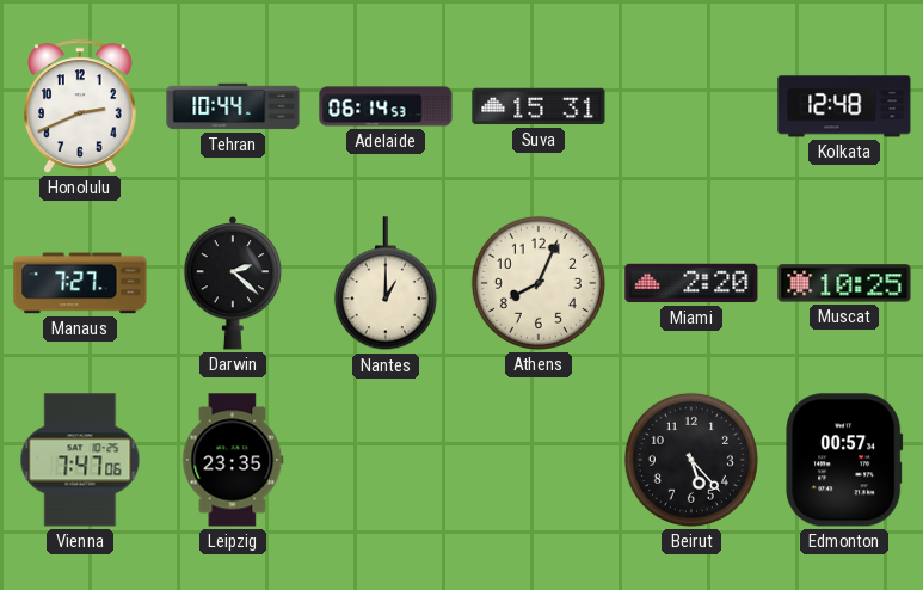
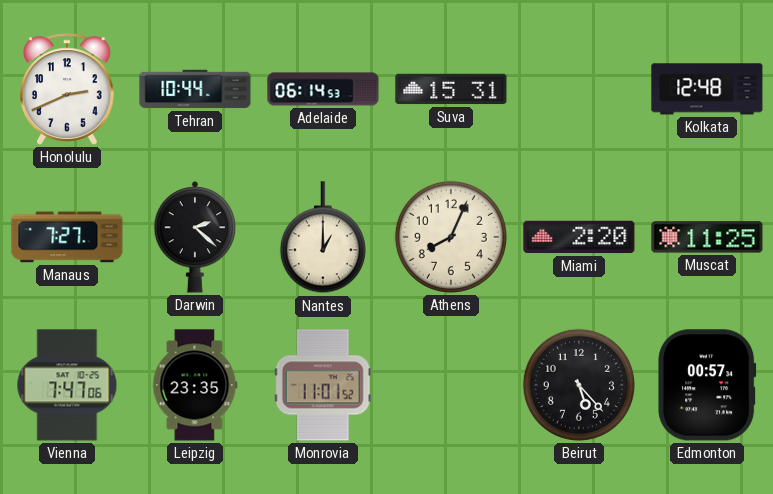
Muscat: 10:25 -> 11:25
Monrovia: none -> 11:01
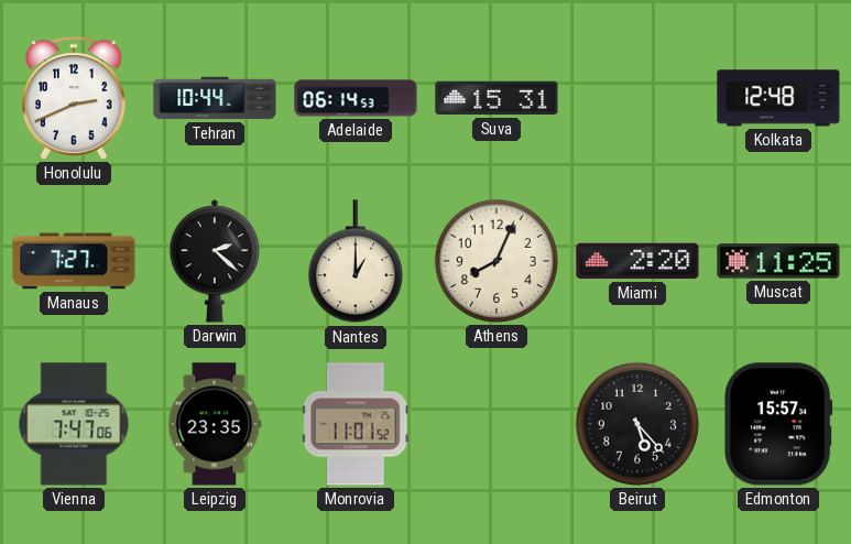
Edmonton: 00:57 -> 15:57
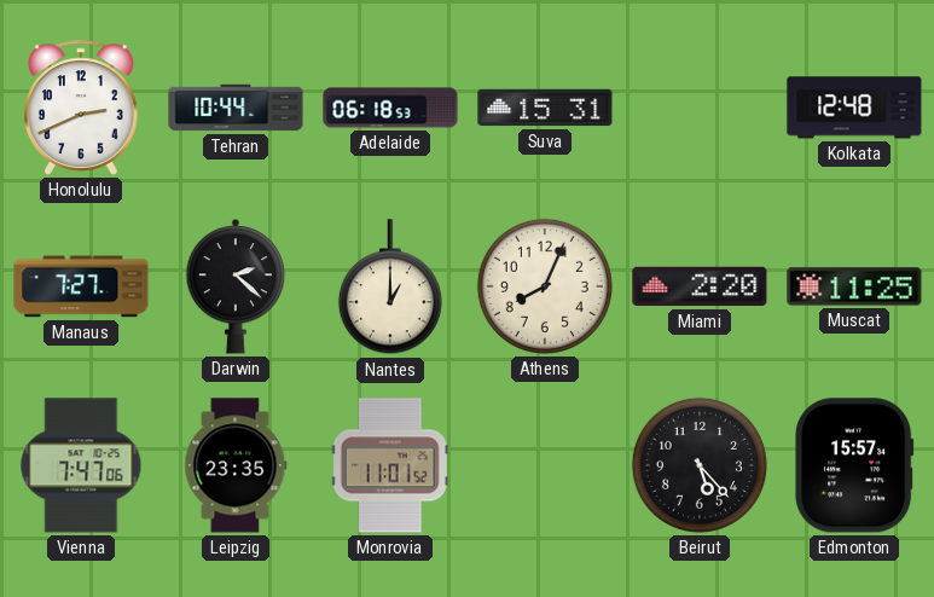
Adelaide: 06:14 -> 06:18
